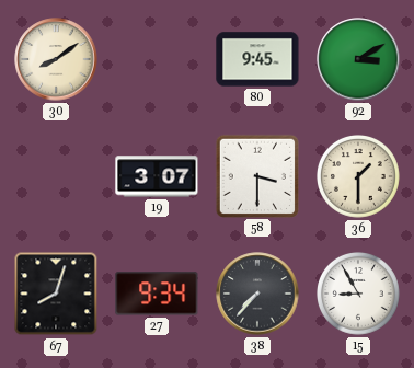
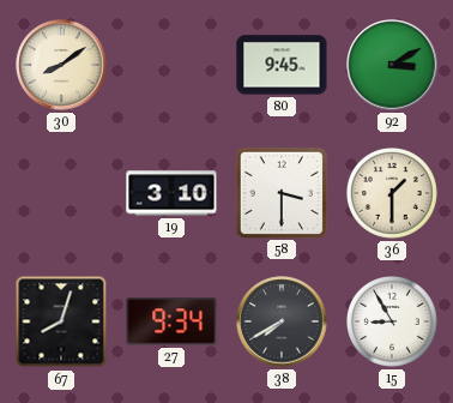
19: 3:07 -> 3:10
38: 7:37 -> 7:40
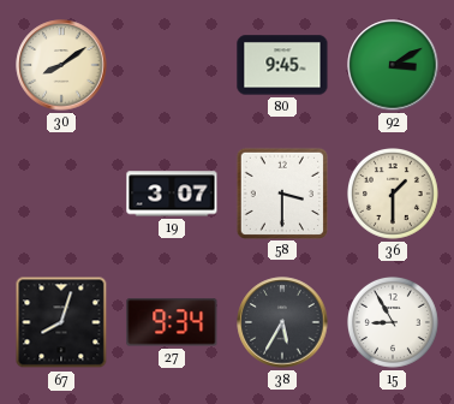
19: 3:10 -> 3:07
38: 7:40 -> 5:35
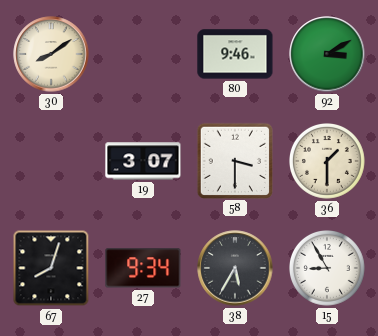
80: 9:45 -> 9:46
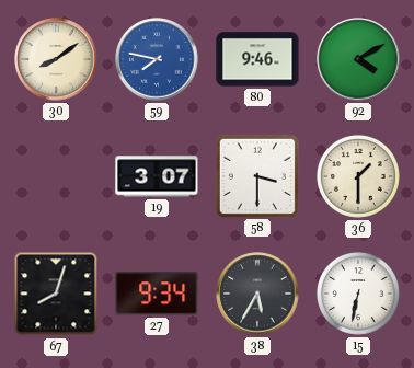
59: none -> 7:47
92: 3:10 -> 4:10
15: 8:55 -> 6:32
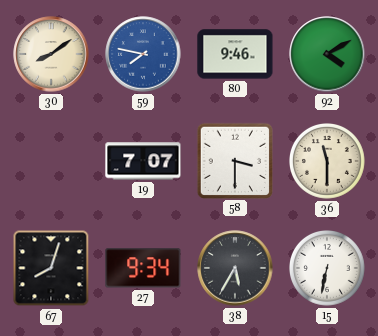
19: 3:07 -> 7:07
36: 1:30 -> 11:30
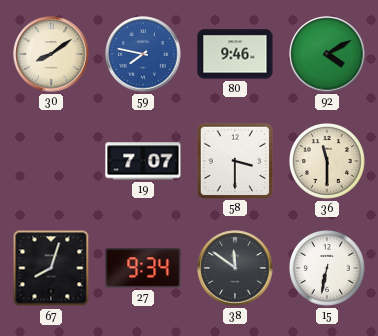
38: 5:35 -> 11:51
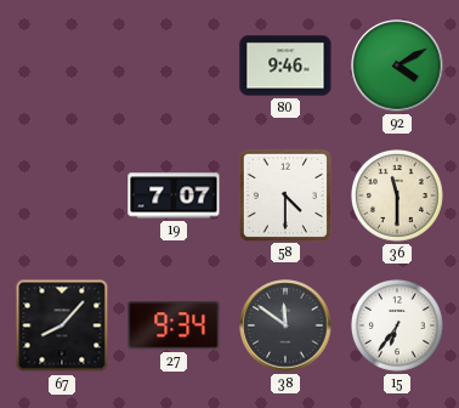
30: 8:09 -> none
59: 7:47 -> none
58: 3:30 -> 4:30
67: 8:03 -> 8:07
15: 6:32 -> 6:36
